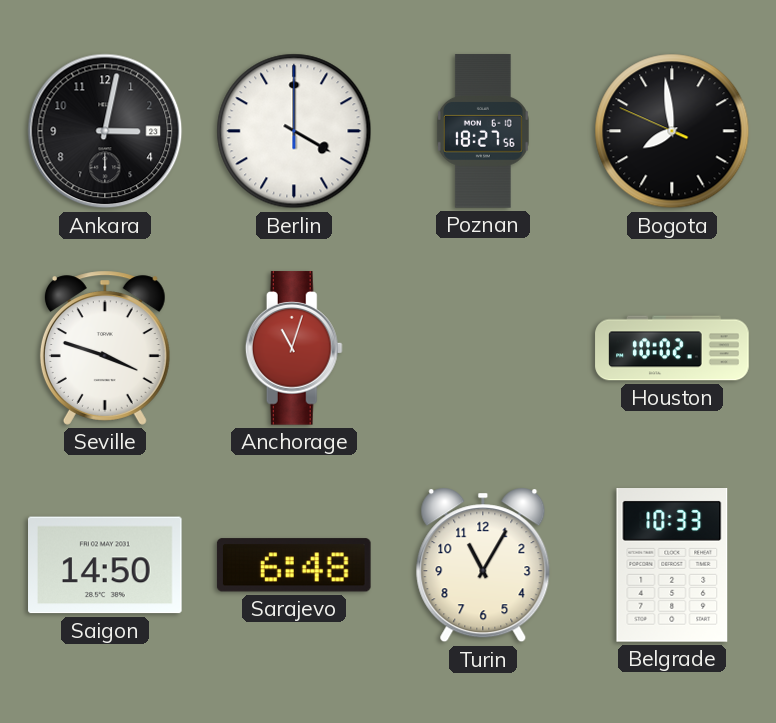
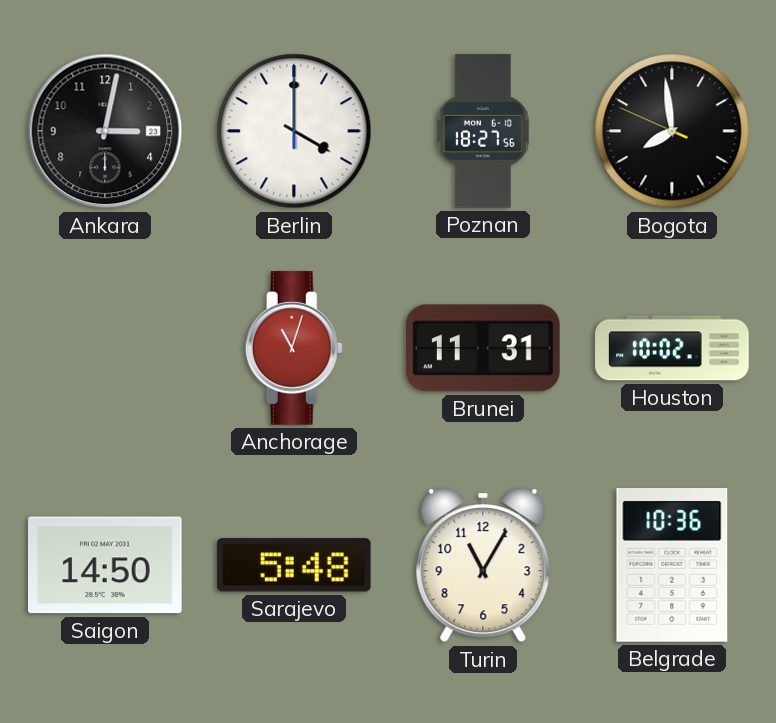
Seville: 3:48 -> none
Brunei: none -> 11:31
Sarajevo: 6:48 -> 5:48
Belgrade: 10:33 -> 10:36
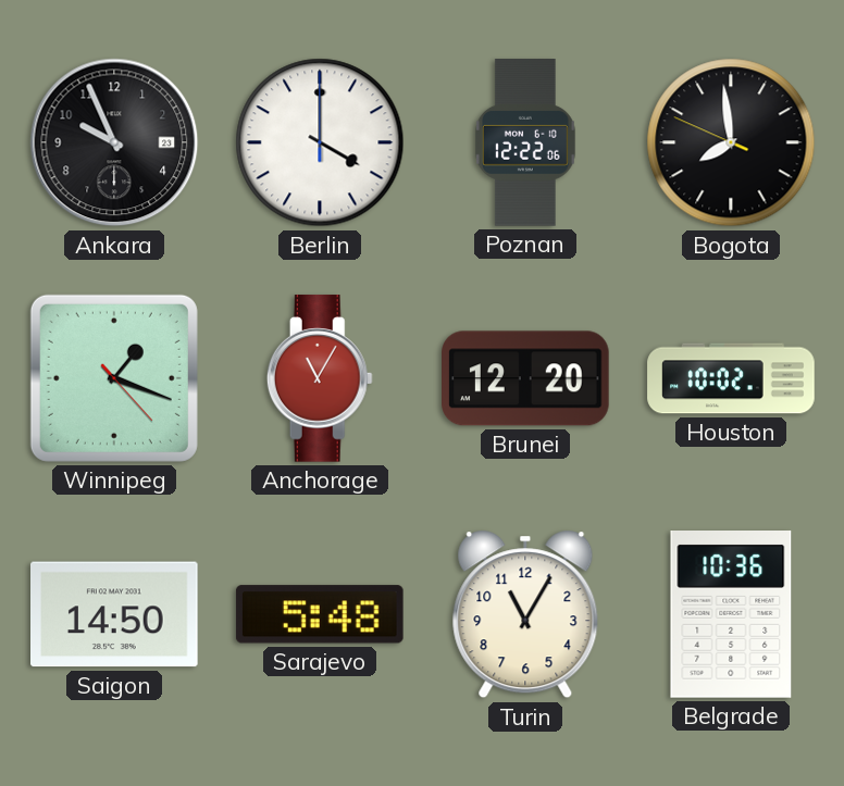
Ankara: 3:02 -> 9:56
Poznan: 18:27 -> 12:22
Winnipeg: none -> 1:18
Anchorage: 11:03 -> 11:05
Brunei: 11:31 -> 12:20
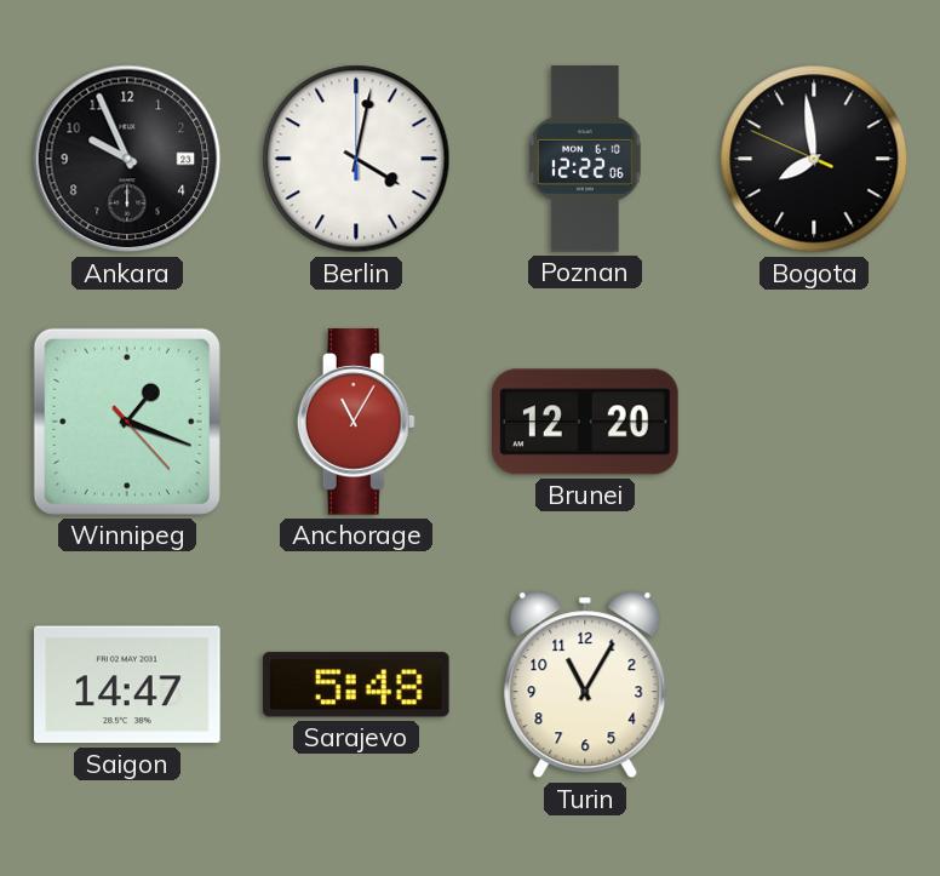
Berlin: 4:00 -> 4:02
Houston: 10:02 -> none
Saigon: 14:50 -> 14:47
Belgrade: 10:36 -> none
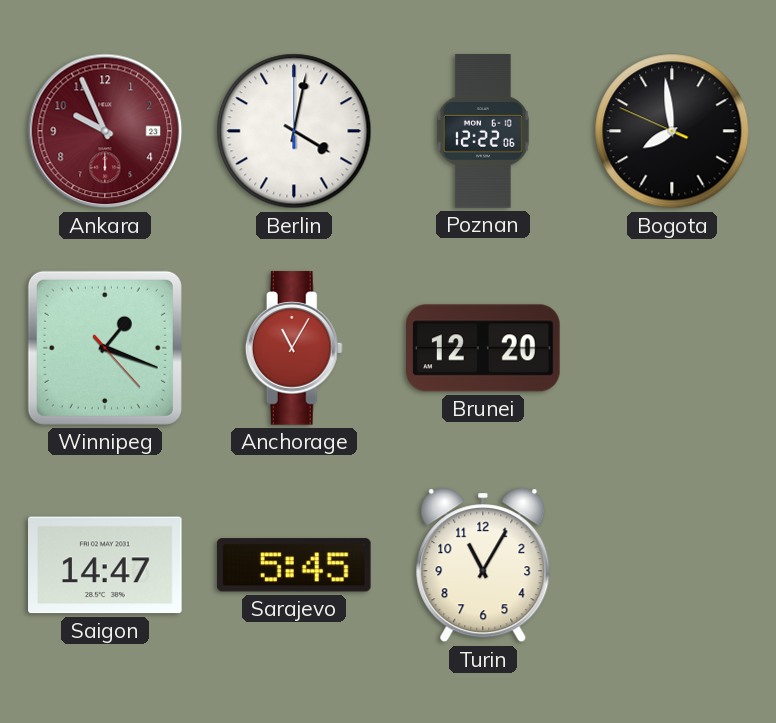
Ankara dial: black -> burgundy
Sarajevo: 5:48 -> 5:45
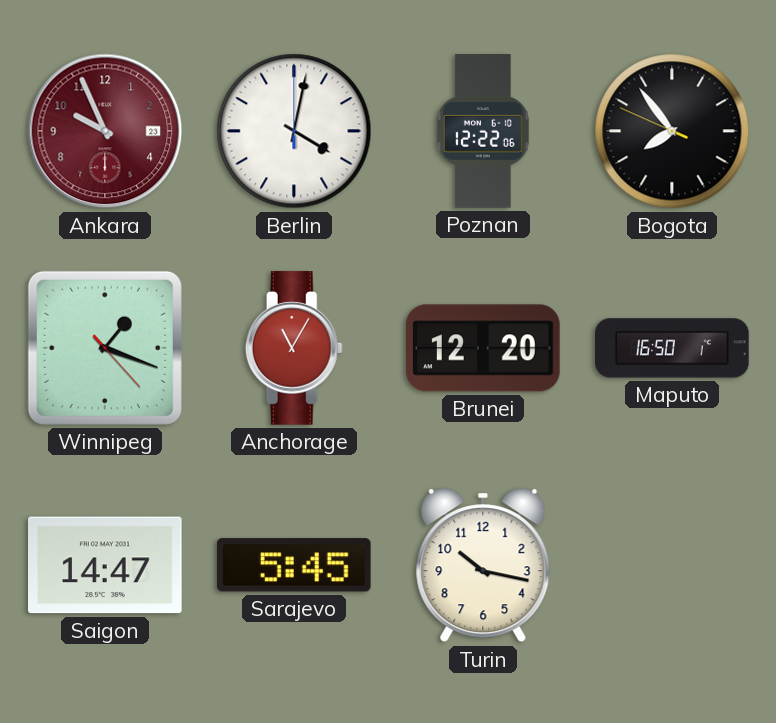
Bogota: 7:58 -> 7:53
Maputo: none -> 16:50
Turin: 11:05 -> 10:17
